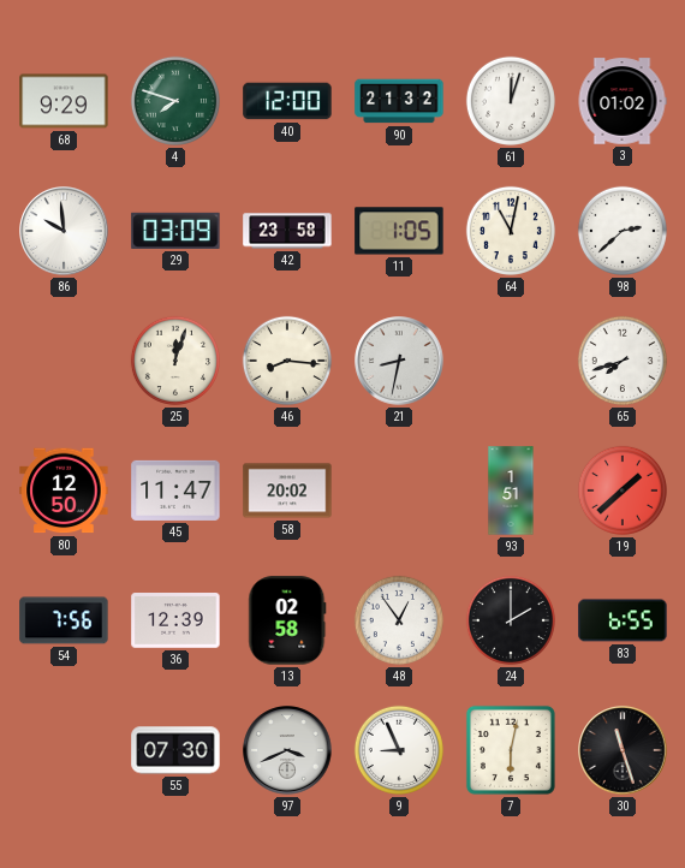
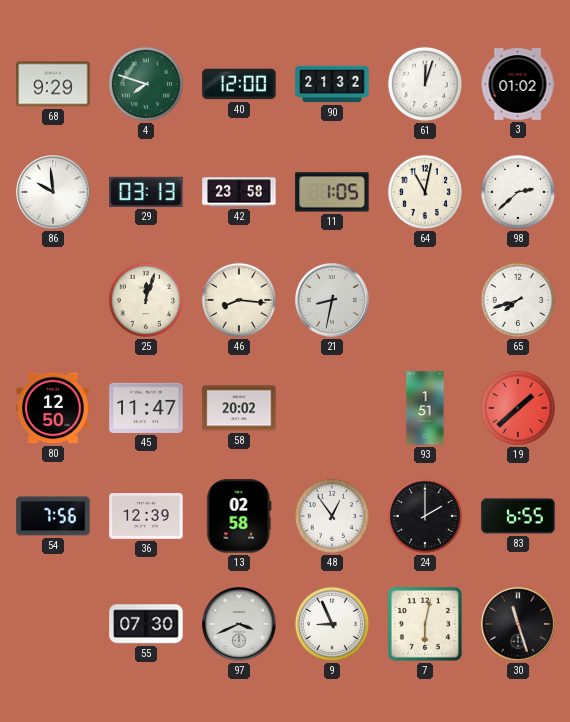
29: 03:09 -> 03:13
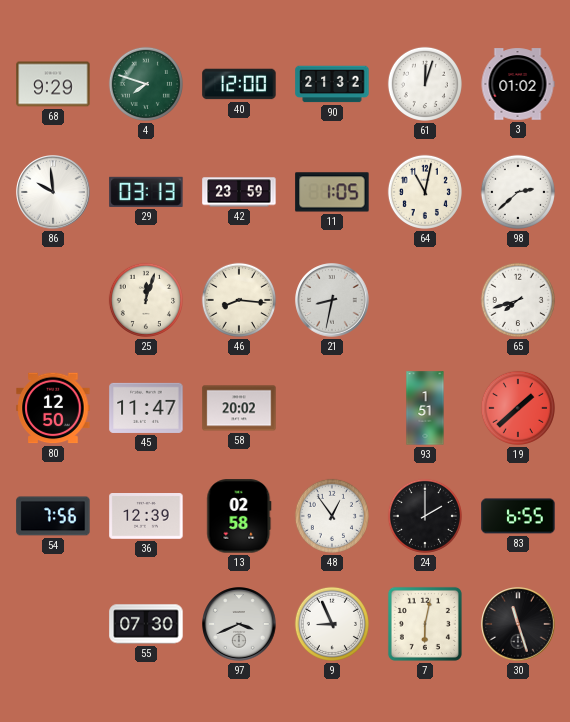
42: 23:58 -> 23:59
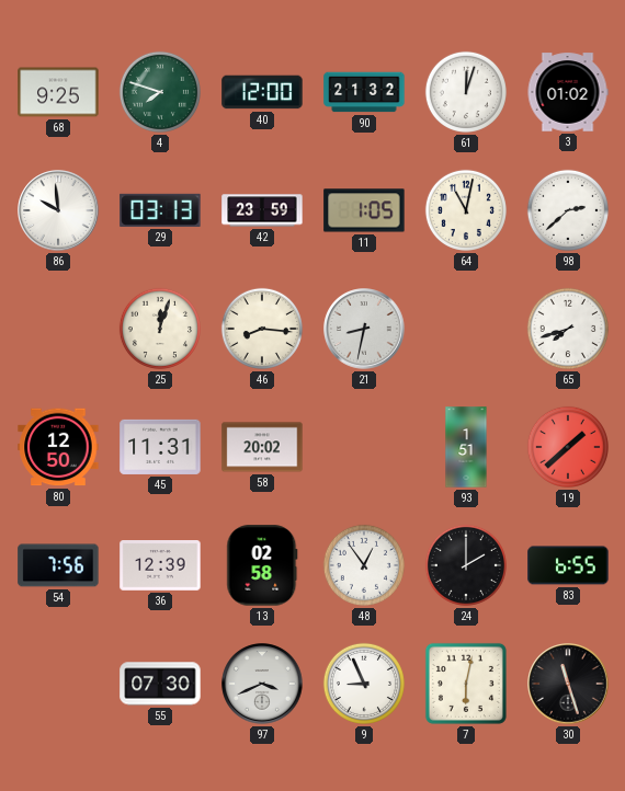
68: 9:29 -> 9:25
45: 11:47 -> 11:31
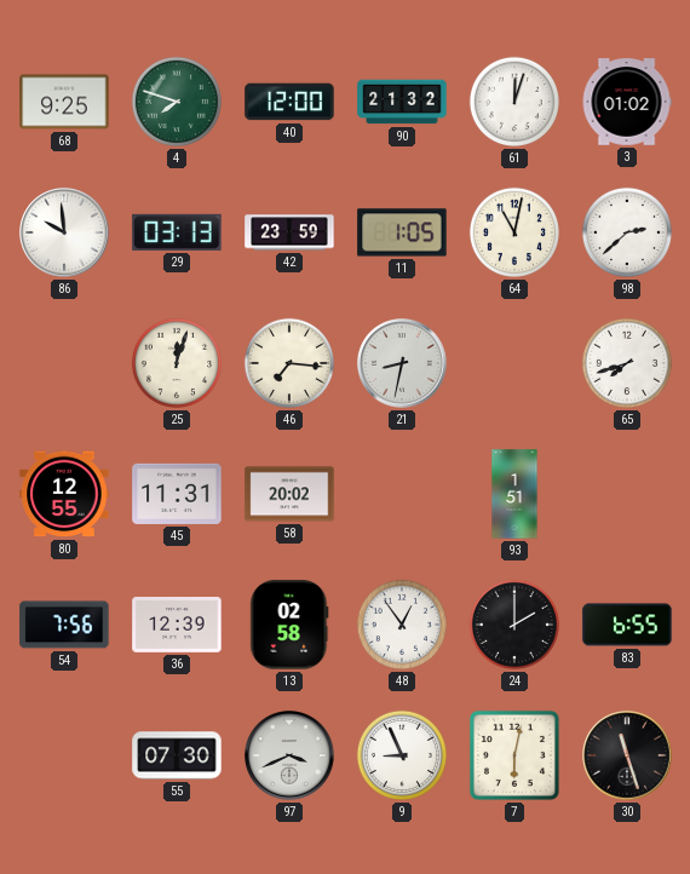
46: 8:16 -> 7:16
80: 12:50 -> 12:55
19: 1:38 -> none
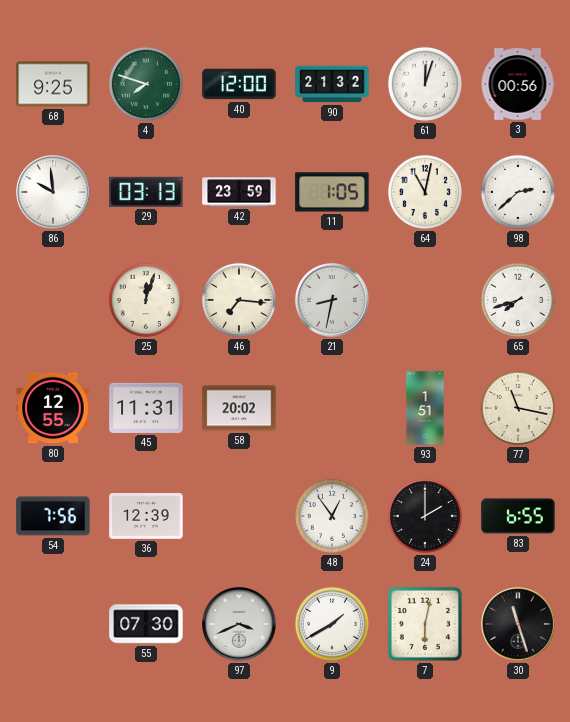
3: 01:02 -> 00:56
77: none -> 11:17
13: 02:58 -> none
9: 8:56 -> 1:40
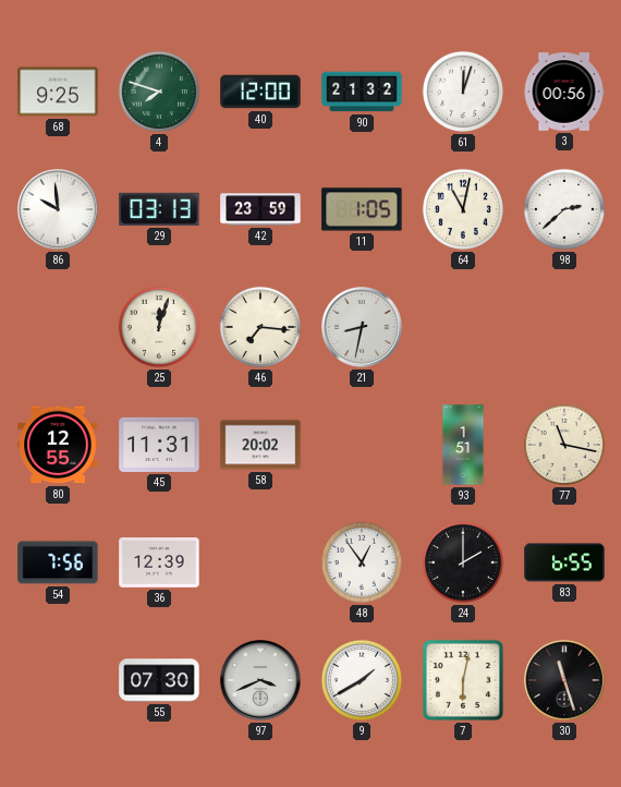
65: 7:42 -> none
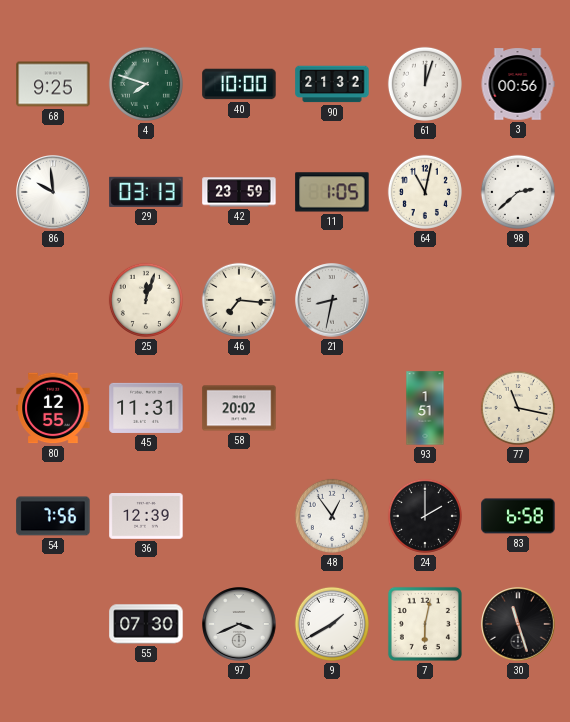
40: 12:00 -> 10:00
83: 6:55 -> 6:58
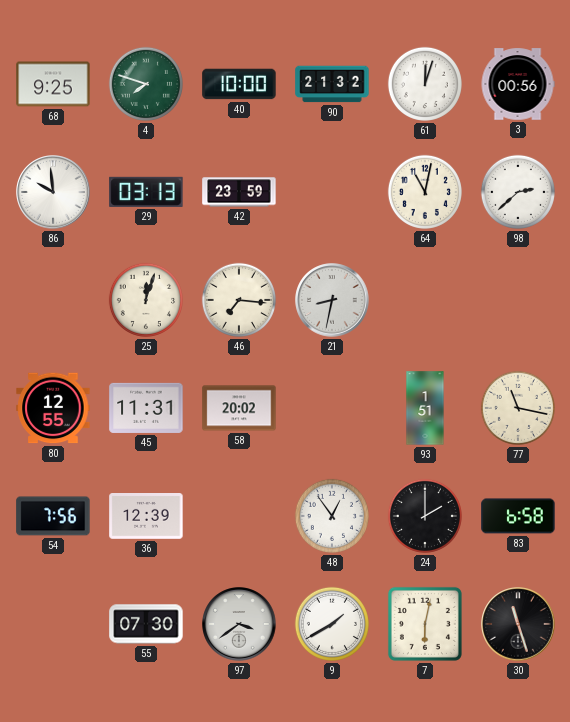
11: 1:05 -> none
97: 3:41 -> 3:39
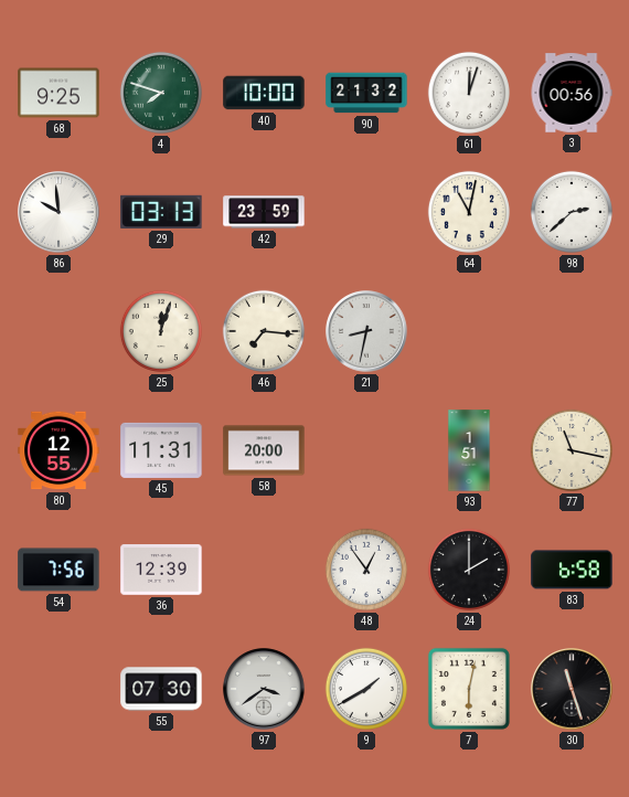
58: 20:02 -> 20:00
